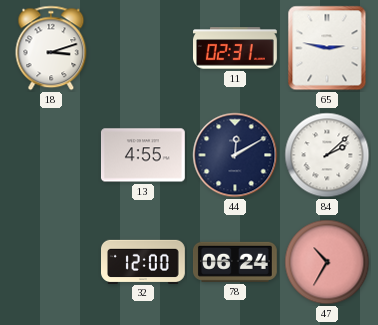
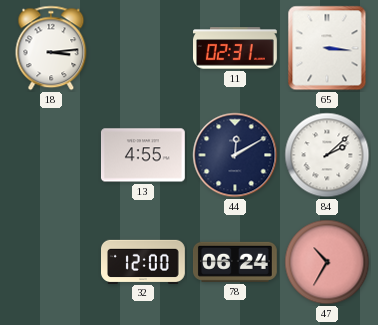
18: 3:12 -> 3:14
65: 2:47 -> 3:16
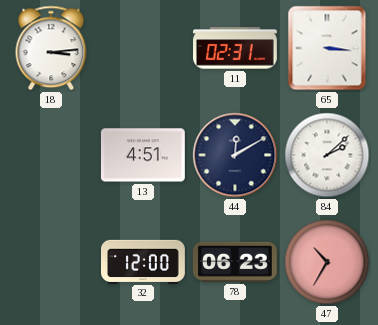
13: 4:55 -> 4:51
78: 06:24 -> 06:23
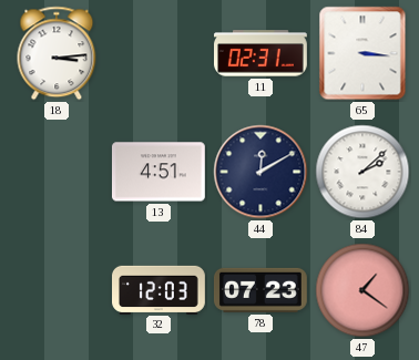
32: 12:00 -> 12:03
78: 06:23 -> 07:23
47: 10:35 -> 1:21
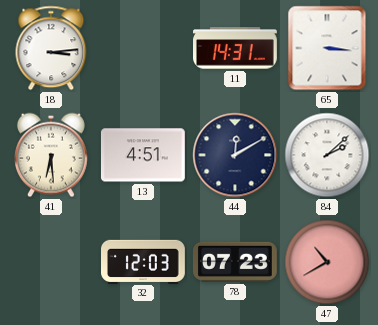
11: 02:31 -> 14:31
41: none -> 6:29
47: 1:21 -> 10:40
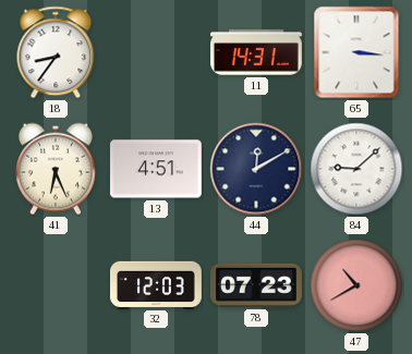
18: 3:14 -> 8:36
41: 6:29 -> 6:26
84: 2:08 -> 9:08
